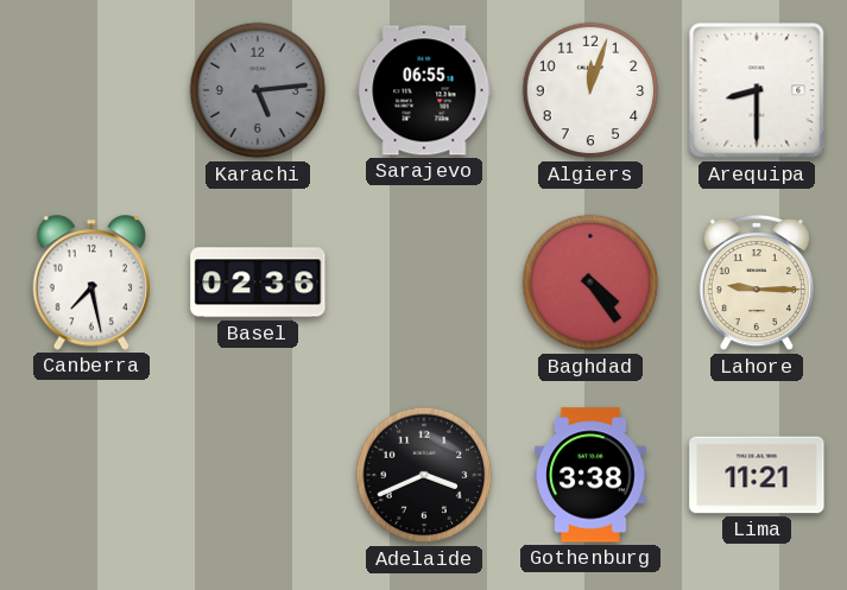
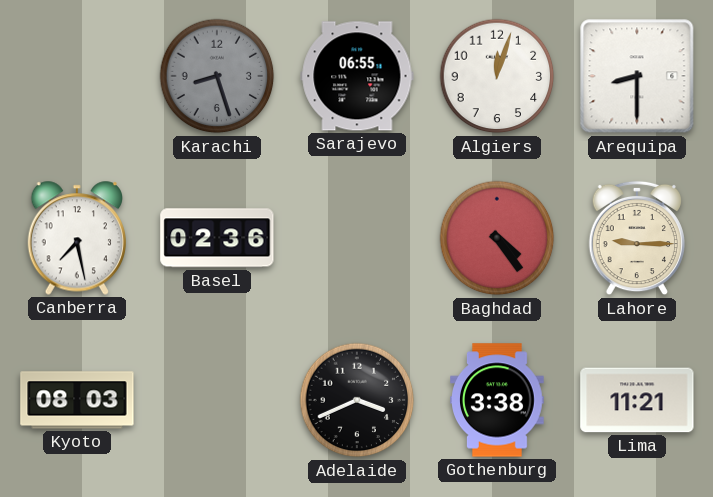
Karachi: 5:14 -> 8:27
Kyoto: none -> 08:03
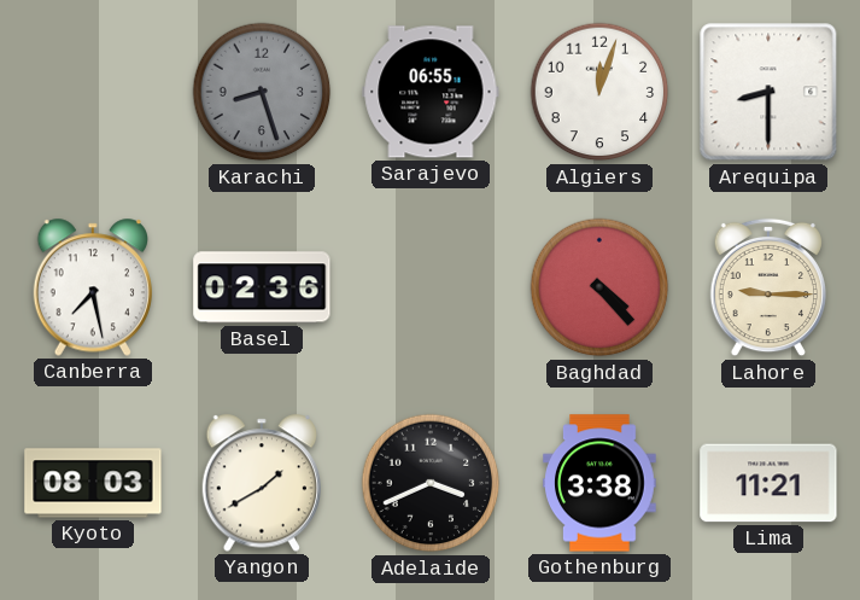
Baghdad: 4:24 -> 4:23
Yangon: none -> 1:40
